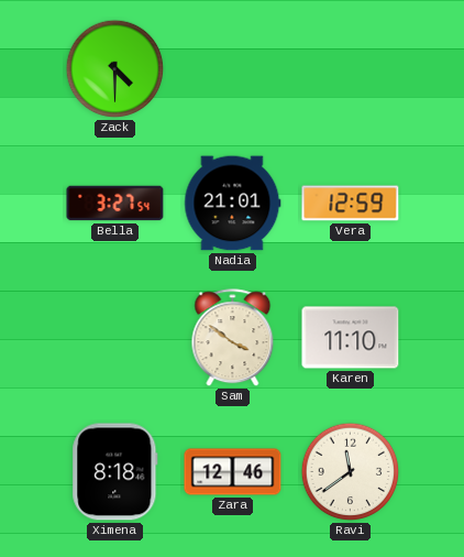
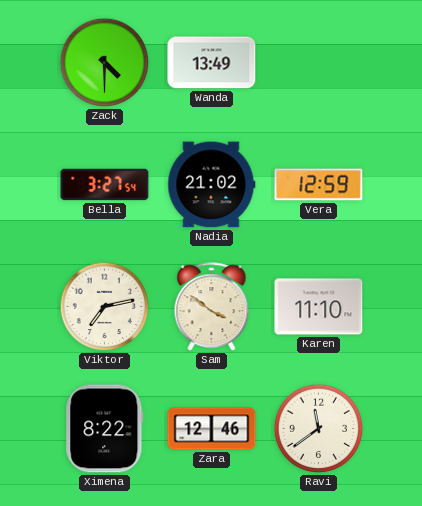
Wanda: none -> 13:49
Nadia: 21:01 -> 21:02
Viktor: none -> 7:13
Ximena: 8:18 -> 8:22
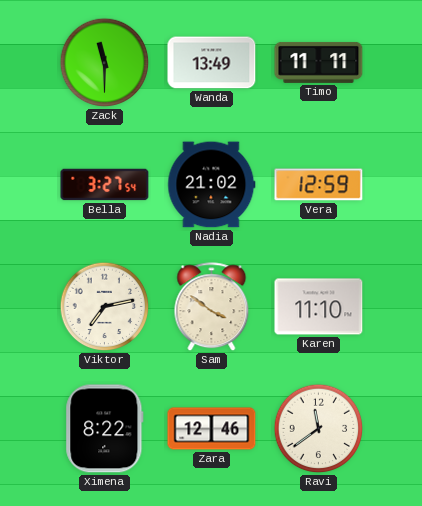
Zack: 4:30 -> 11:30
Timo: none -> 11:11
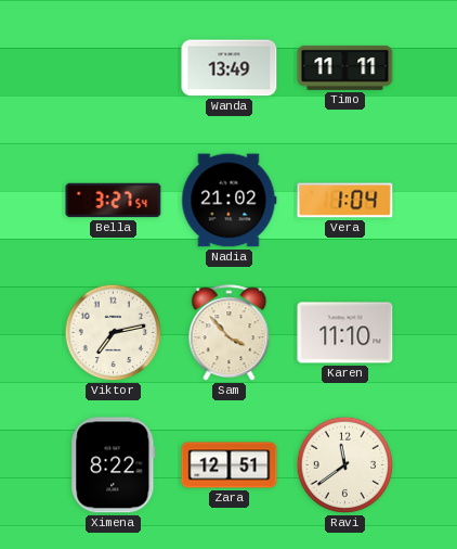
Zack: 11:30 -> none
Vera: 12:59 -> 1:04
Sam: 3:51 -> 3:53
Zara: 12:46 -> 12:51
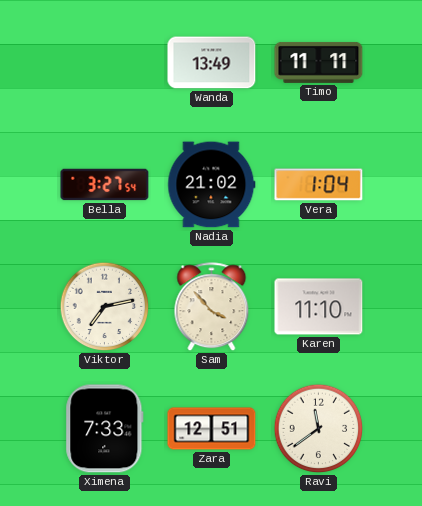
Ximena: 8:22 -> 7:33
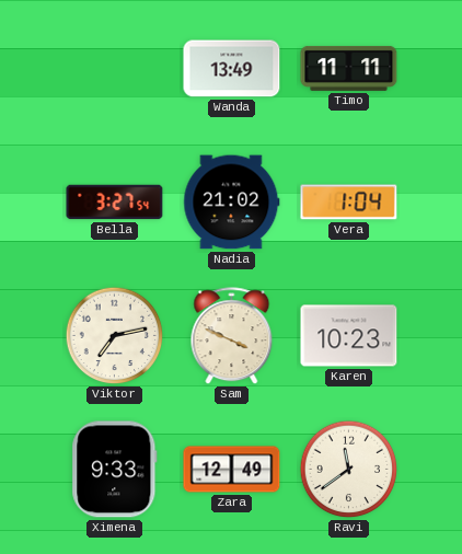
Sam: 3:53 -> 3:49
Karen: 11:10 -> 10:23
Ximena: 7:33 -> 9:33
Zara: 12:51 -> 12:49
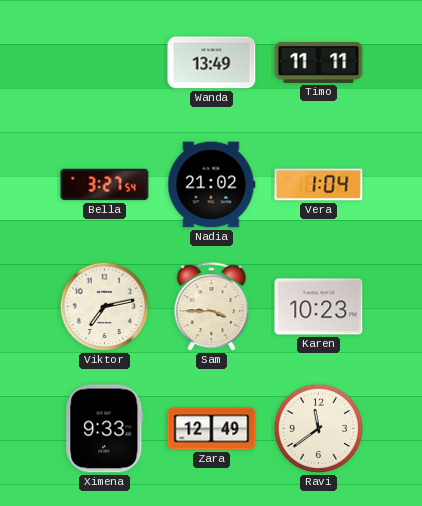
Sam: 3:49 -> 3:45
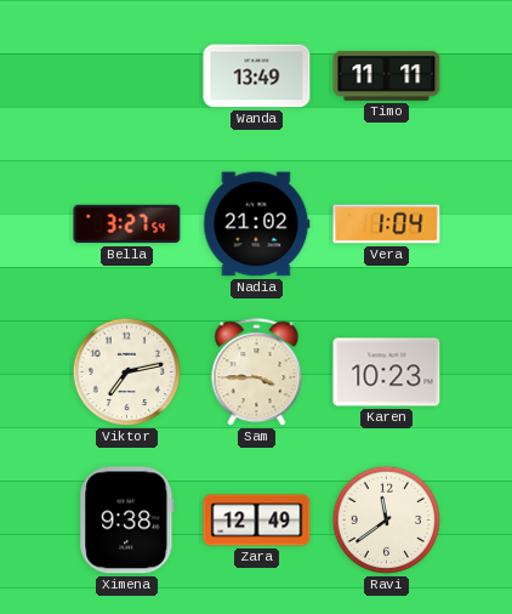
Ximena: 9:33 -> 9:38
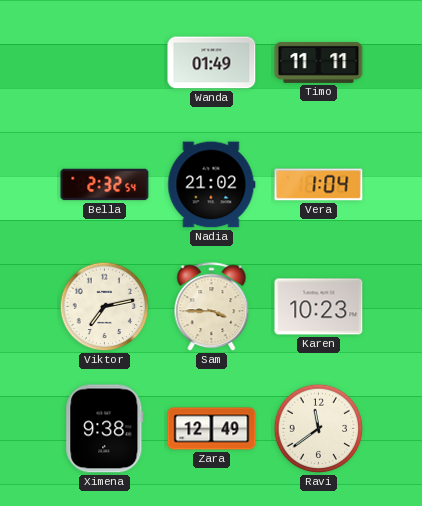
Wanda: 13:49 -> 01:49
Bella: 3:27 -> 2:32
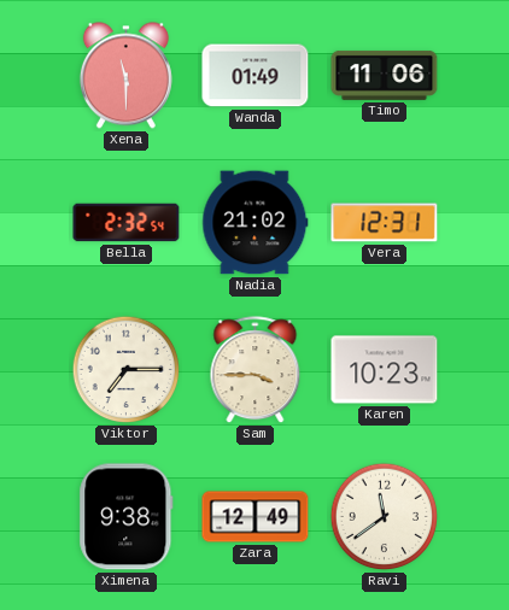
Xena: none -> 11:30
Timo: 11:11 -> 11:06
Vera: 1:04 -> 12:31
Viktor: 7:13 -> 7:15
